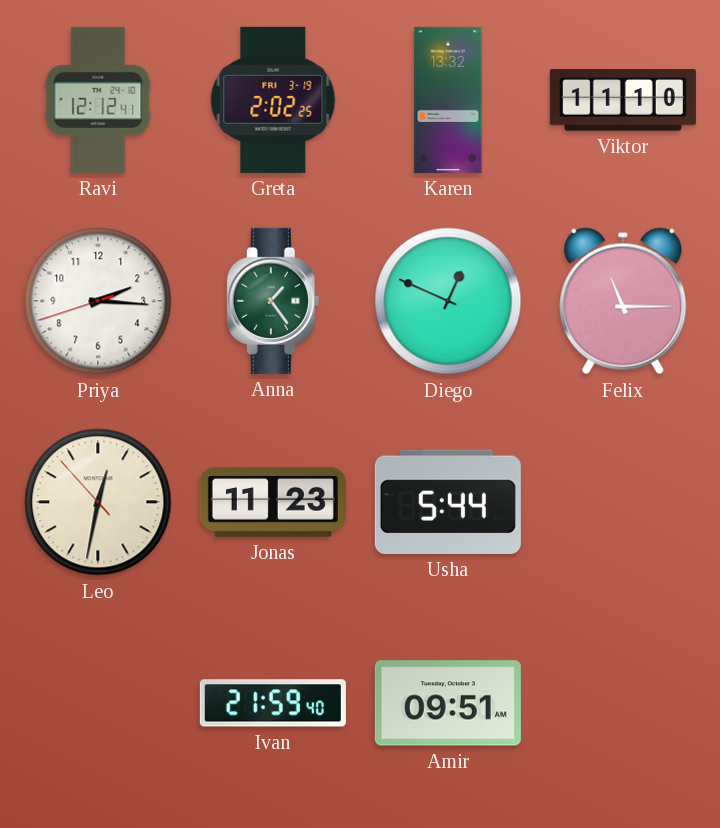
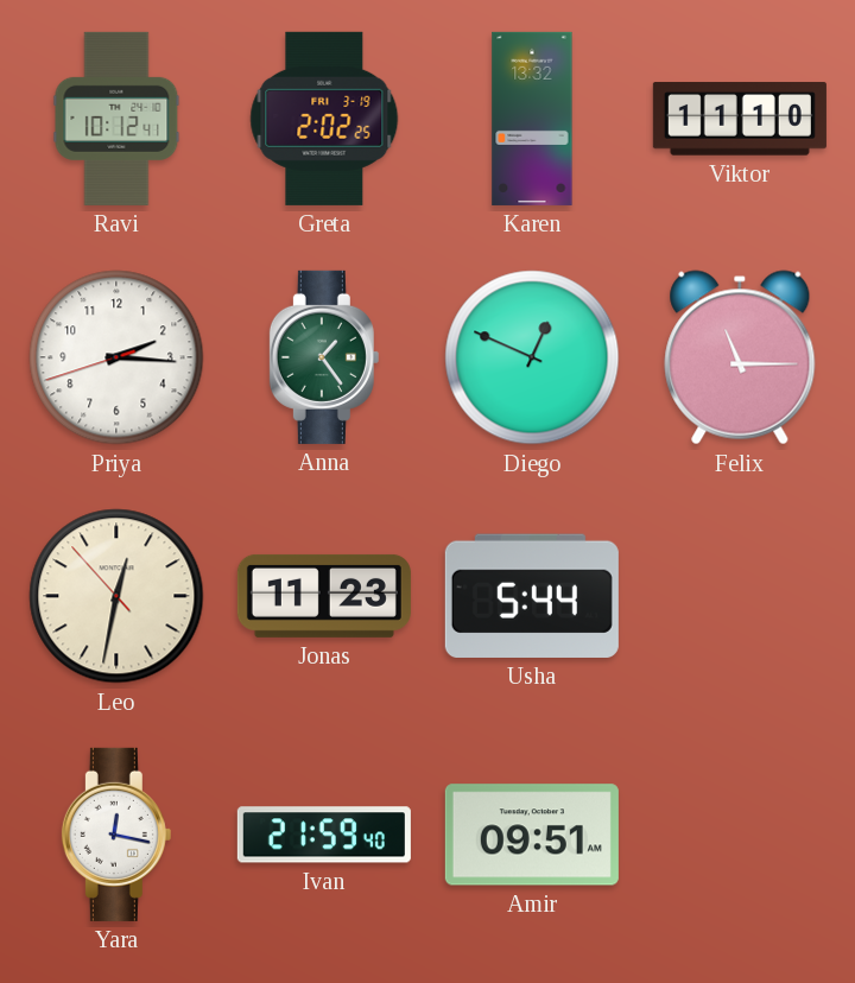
Ravi: 12:12 -> 10:12
Yara: none -> 12:17
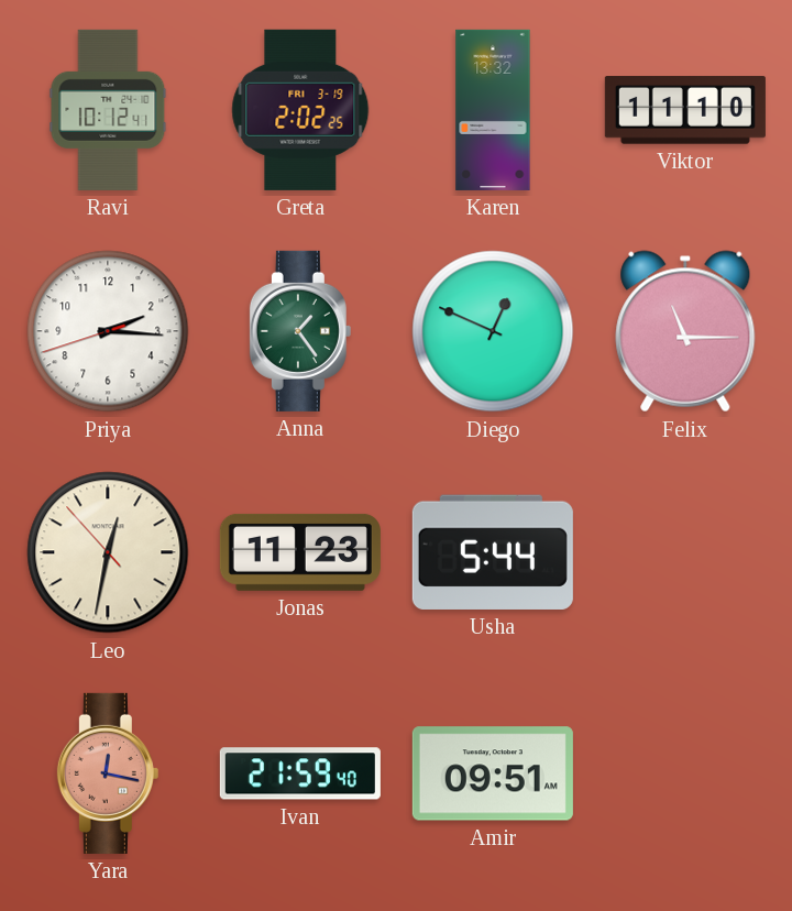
Yara dial: white -> salmon
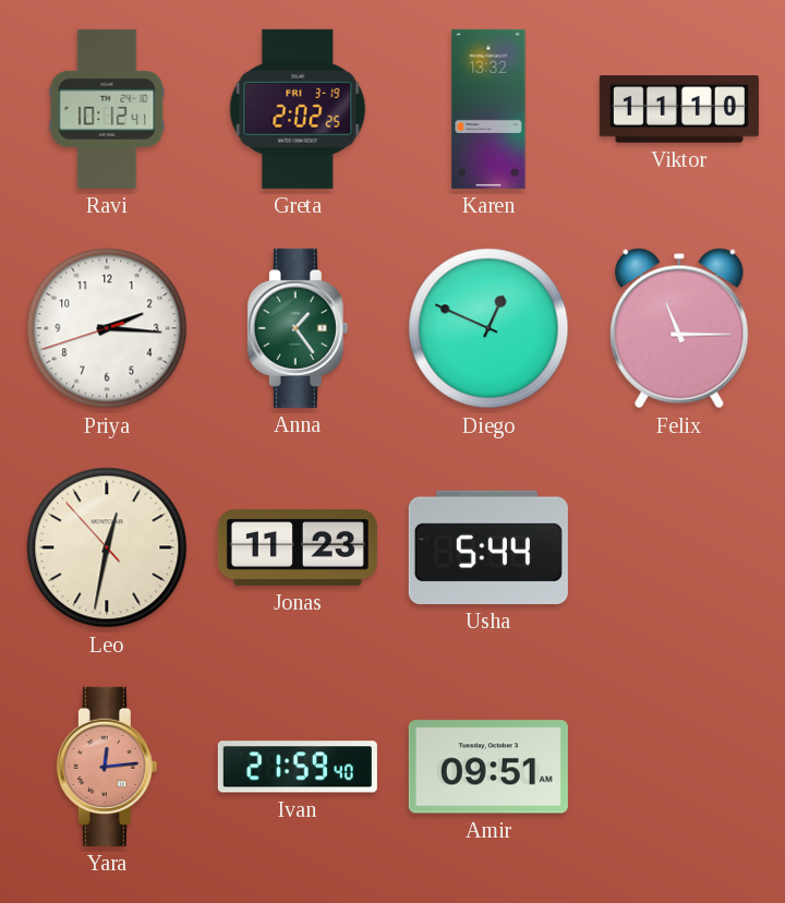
Yara: 12:17 -> 12:14
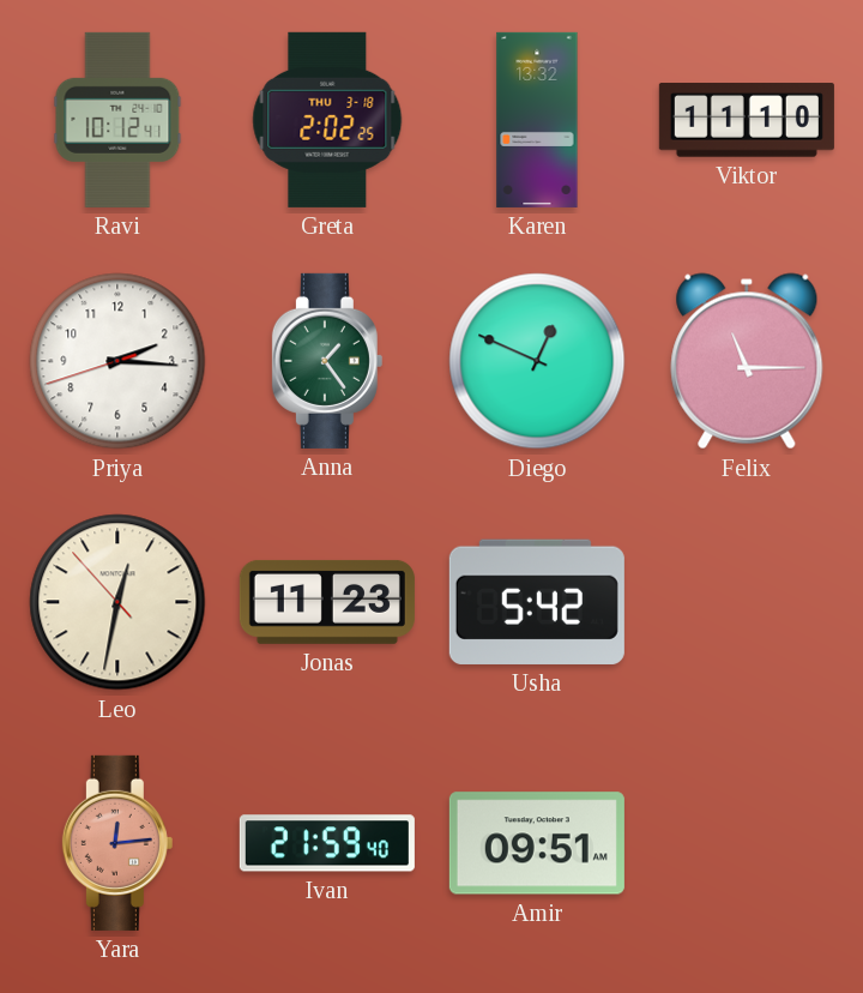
Greta date: FRI 3-19 -> THU 3-18
Usha: 5:44 -> 5:42
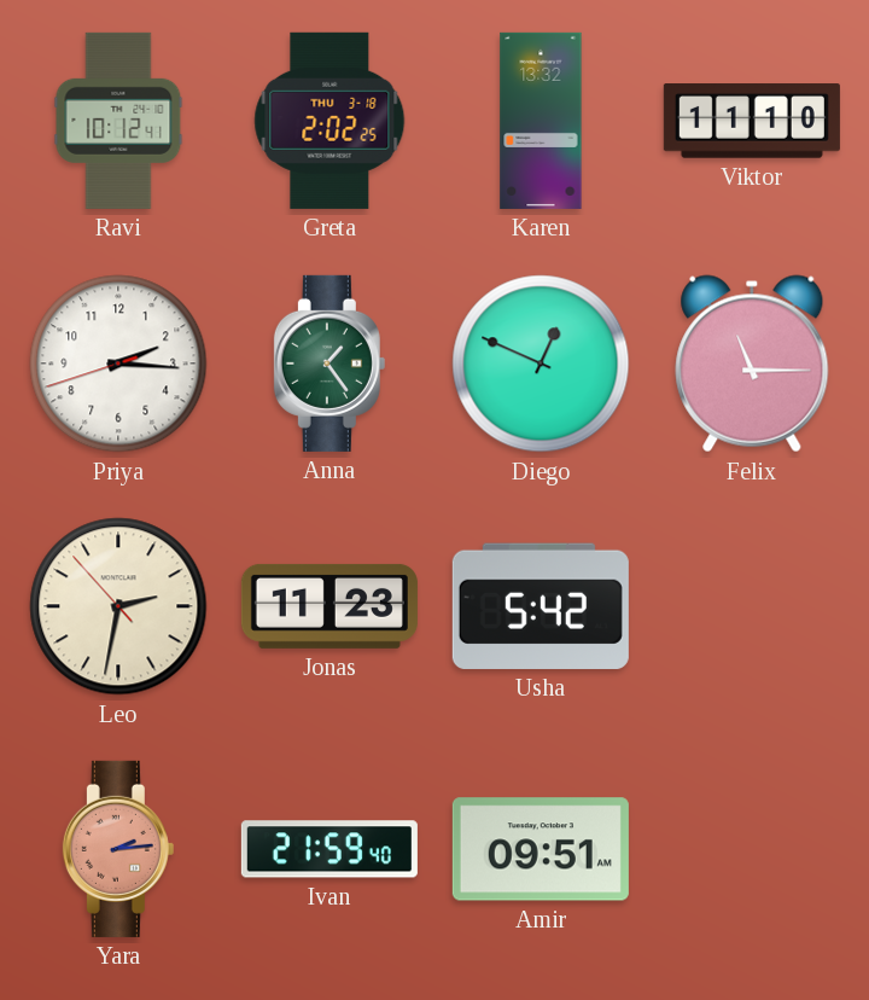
Leo: 12:31 -> 2:31
Yara: 12:14 -> 2:14
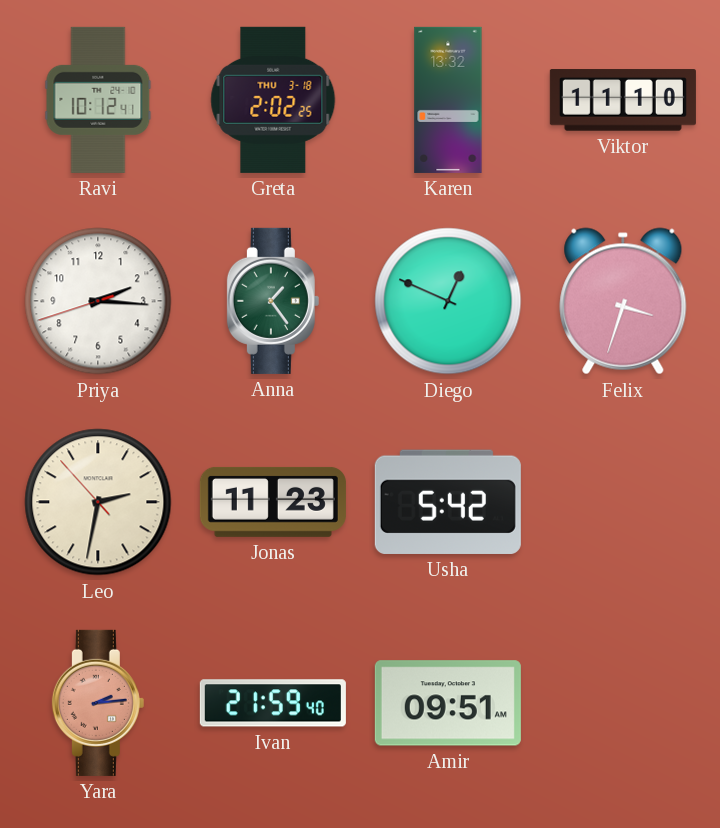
Felix: 11:15 -> 3:33
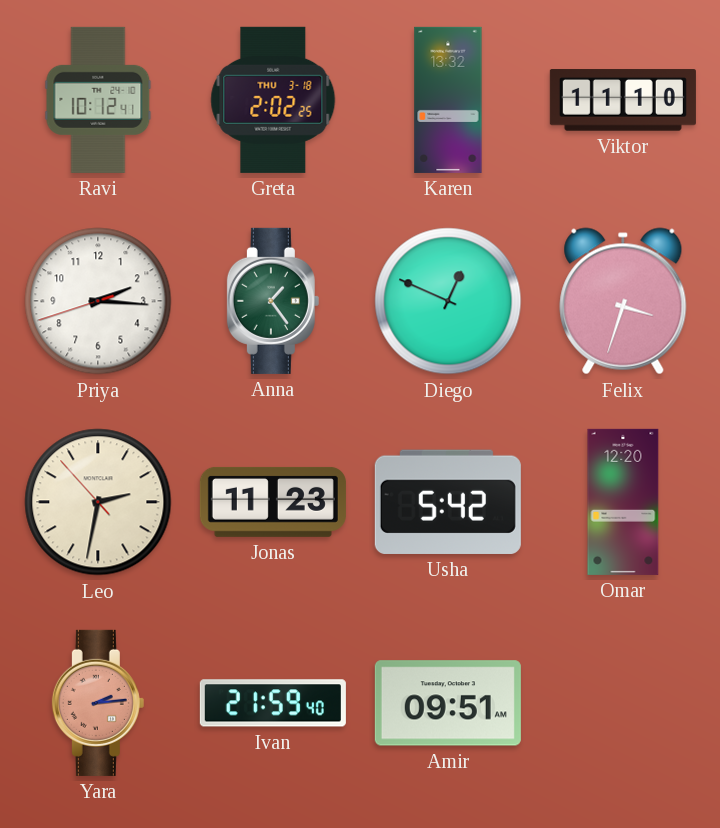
Omar: none -> 12:20
